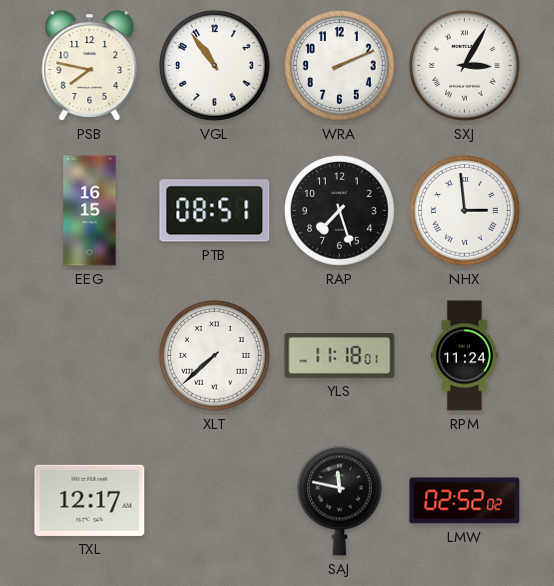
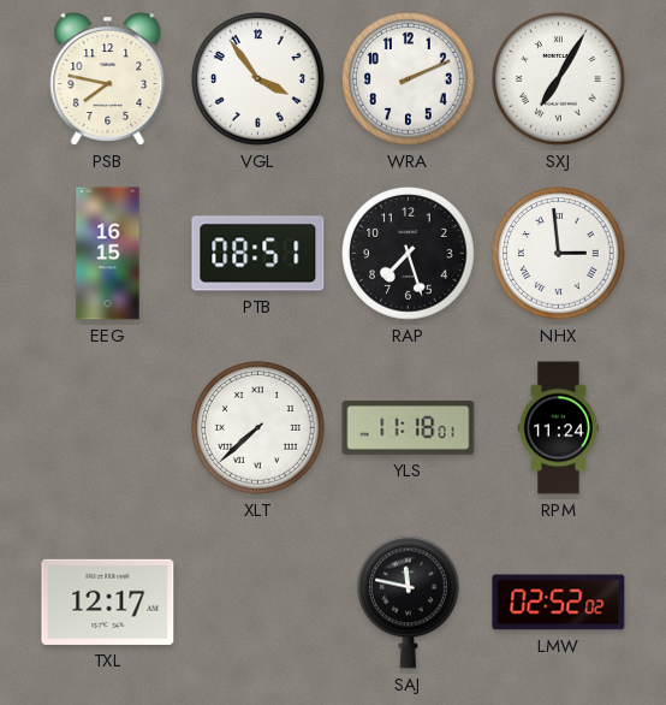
VGL: 10:54 -> 3:54
SXJ: 3:05 -> 7:05
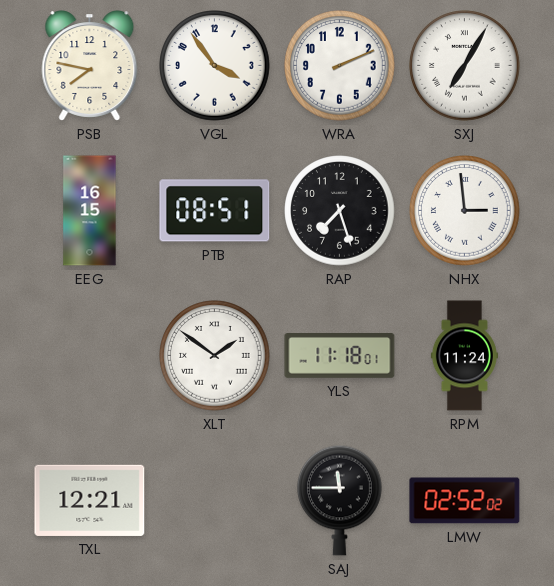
XLT: 7:38 -> 1:51
TXL: 12:17 -> 12:21
SAJ: 11:47 -> 11:45
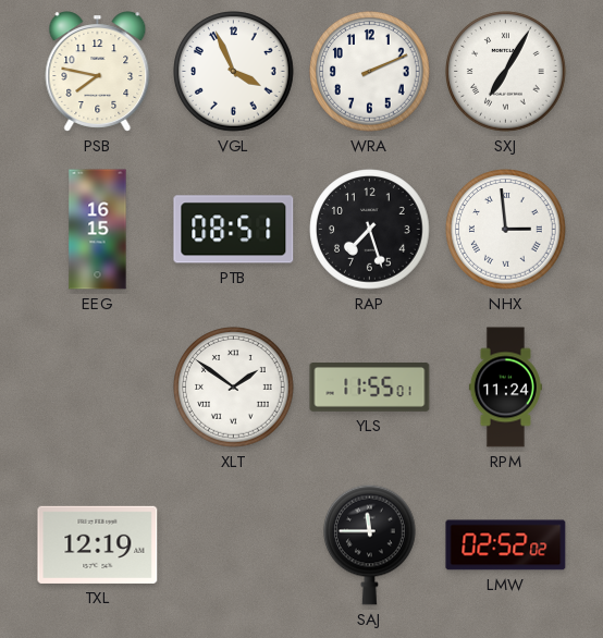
VGL: 3:54 -> 3:56
YLS: 11:18 -> 11:55
TXL: 12:21 -> 12:19
